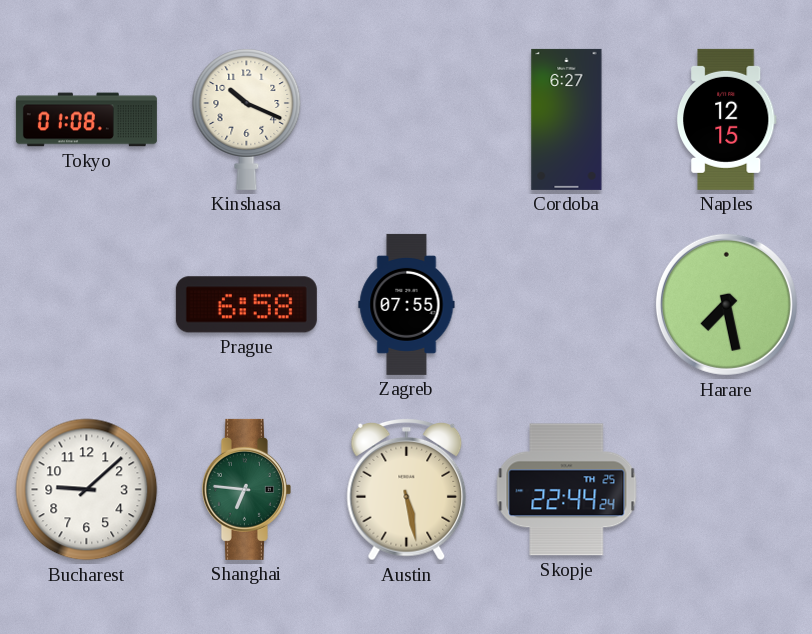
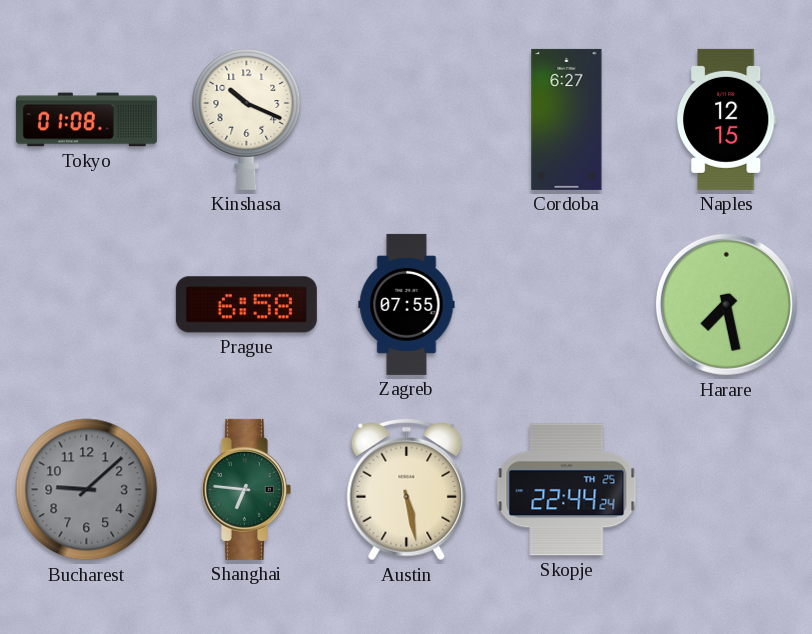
Bucharest dial: white -> grey
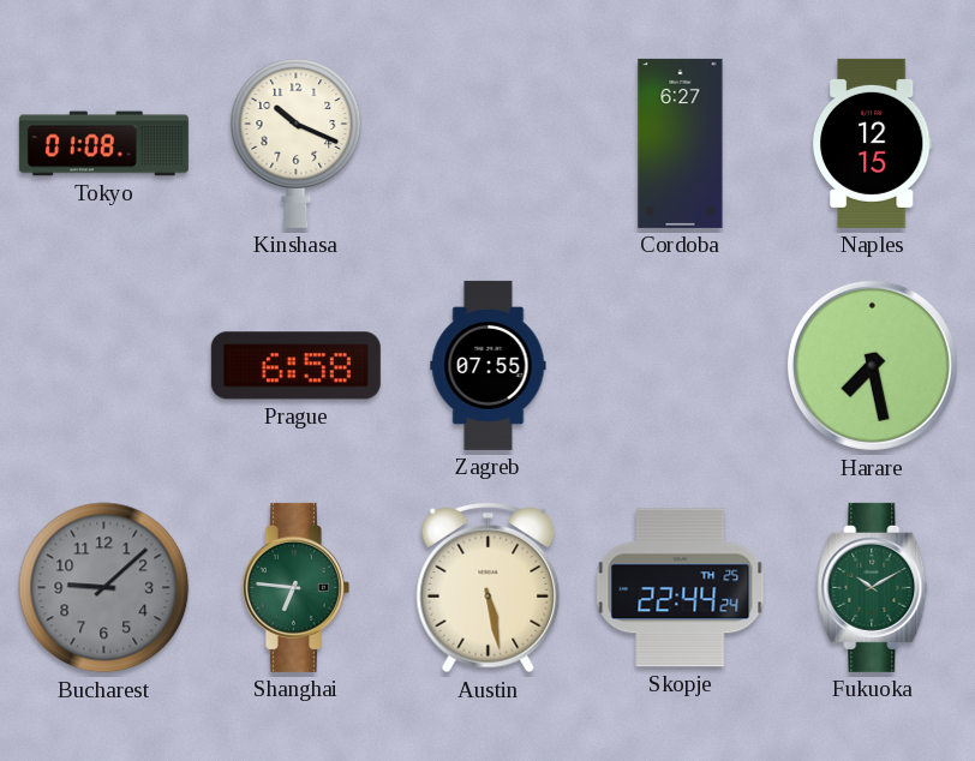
Fukuoka: none -> 10:10
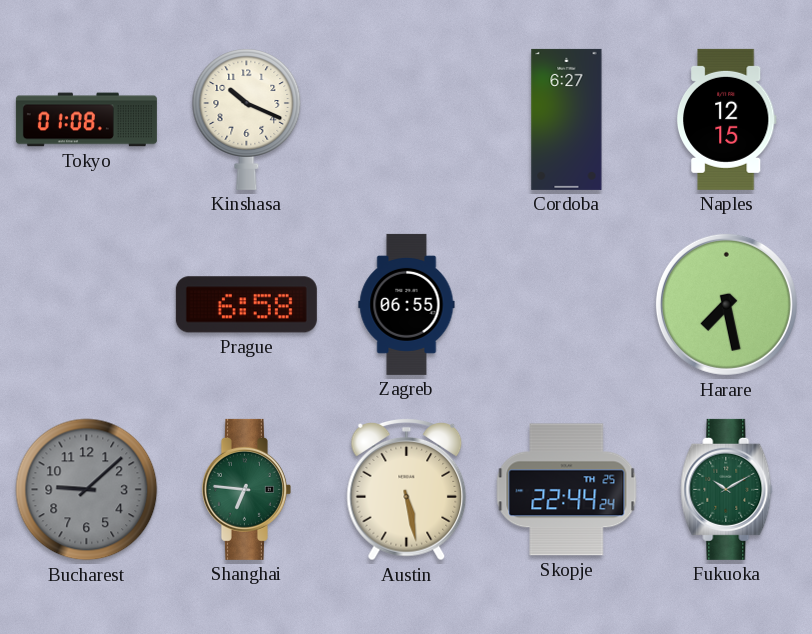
Zagreb: 07:55 -> 06:55
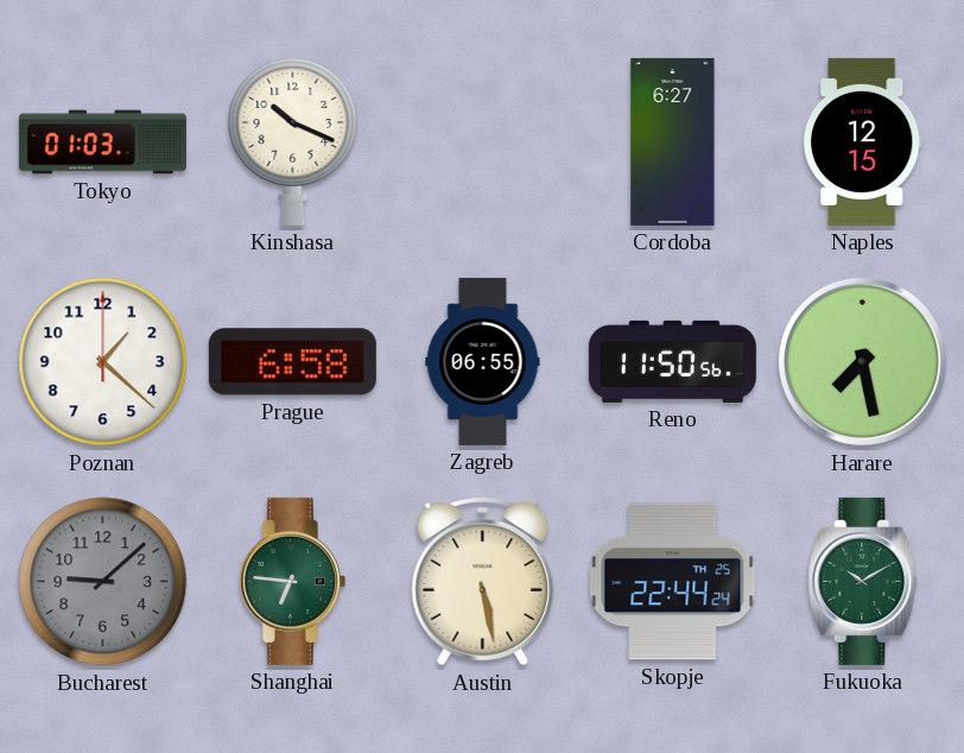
Tokyo: 01:08 -> 01:03
Poznan: none -> 1:22
Reno: none -> 11:50
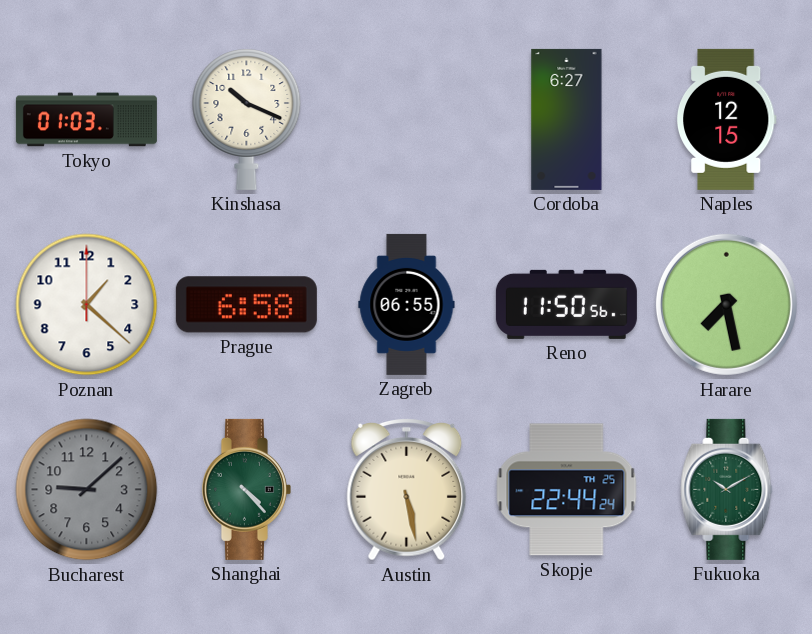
Shanghai: 6:46 -> 4:23
